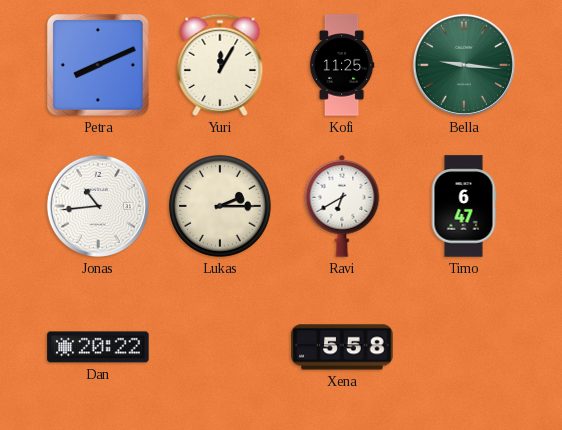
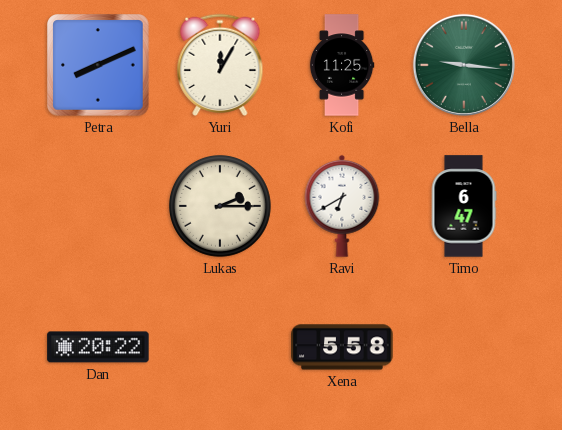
Jonas: 10:44 -> none
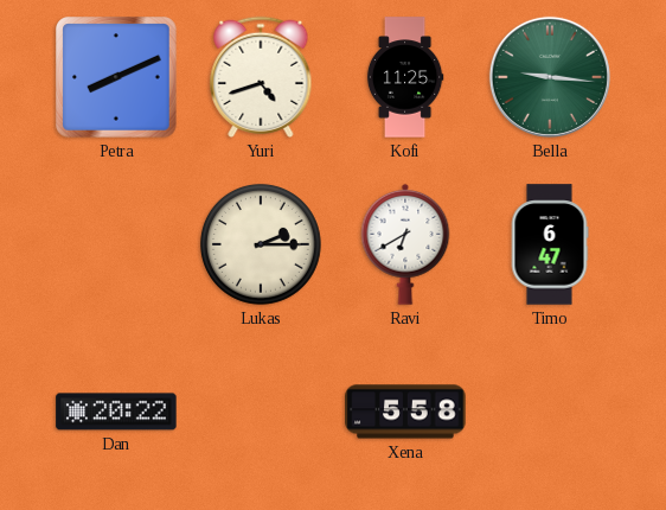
Yuri: 12:05 -> 4:42
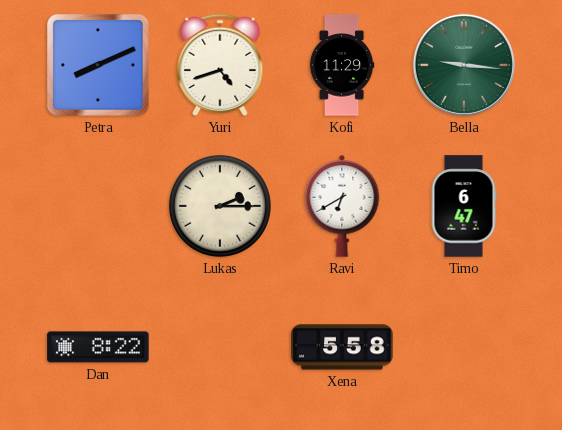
Kofi: 11:25 -> 11:29
Dan: 20:22 -> 8:22
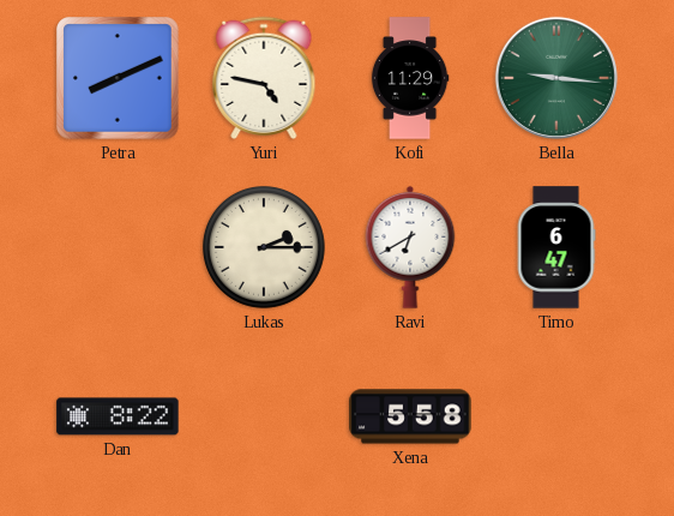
Yuri: 4:42 -> 4:47
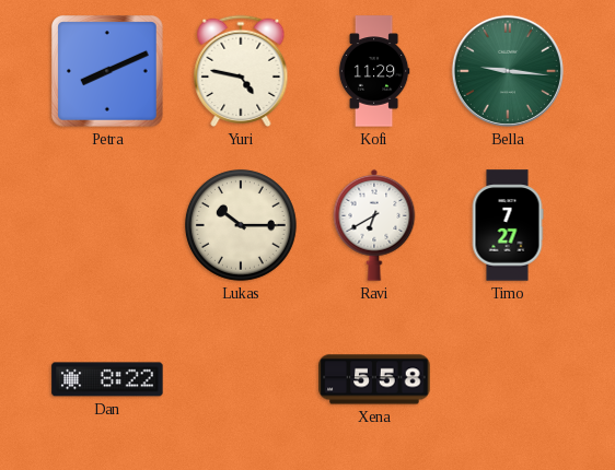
Lukas: 2:15 -> 10:15
Timo: 6:47 -> 7:27
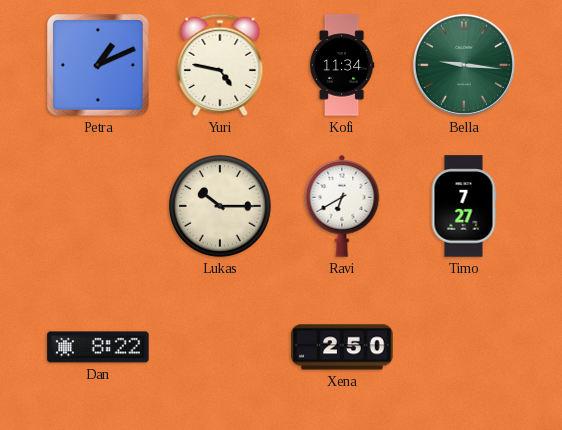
Petra: 8:11 -> 1:11
Kofi: 11:29 -> 11:34
Xena: 5:58 -> 2:50
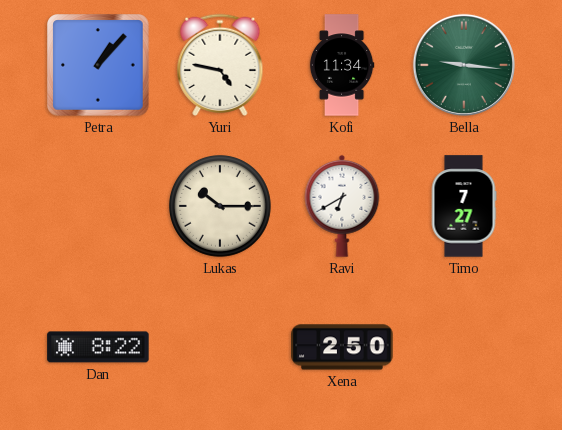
Petra: 1:11 -> 1:07
